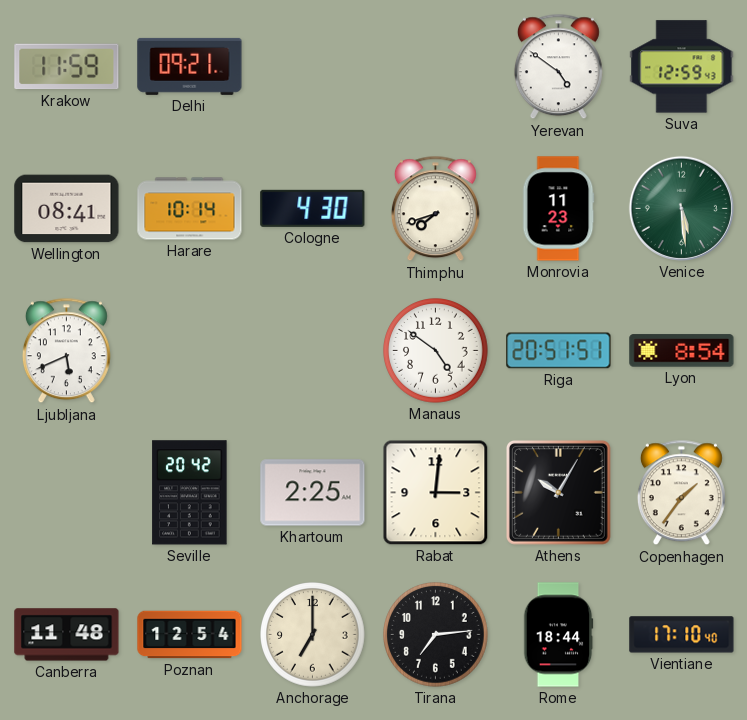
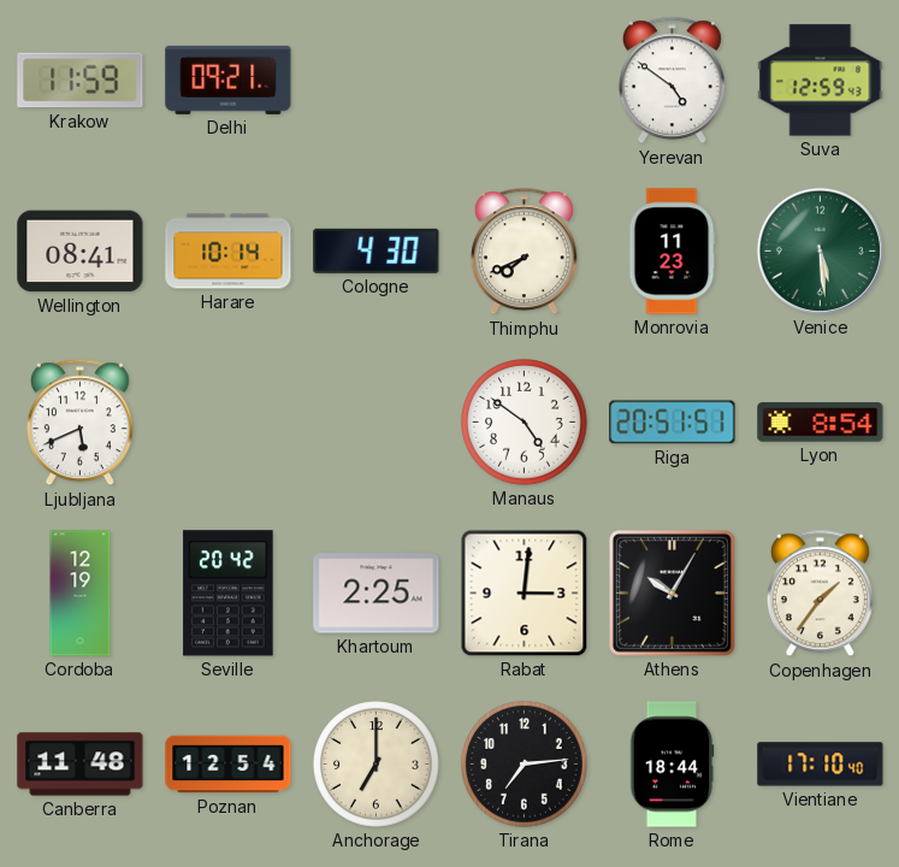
Thimphu: 7:42 -> 7:41
Cordoba: none -> 12:19
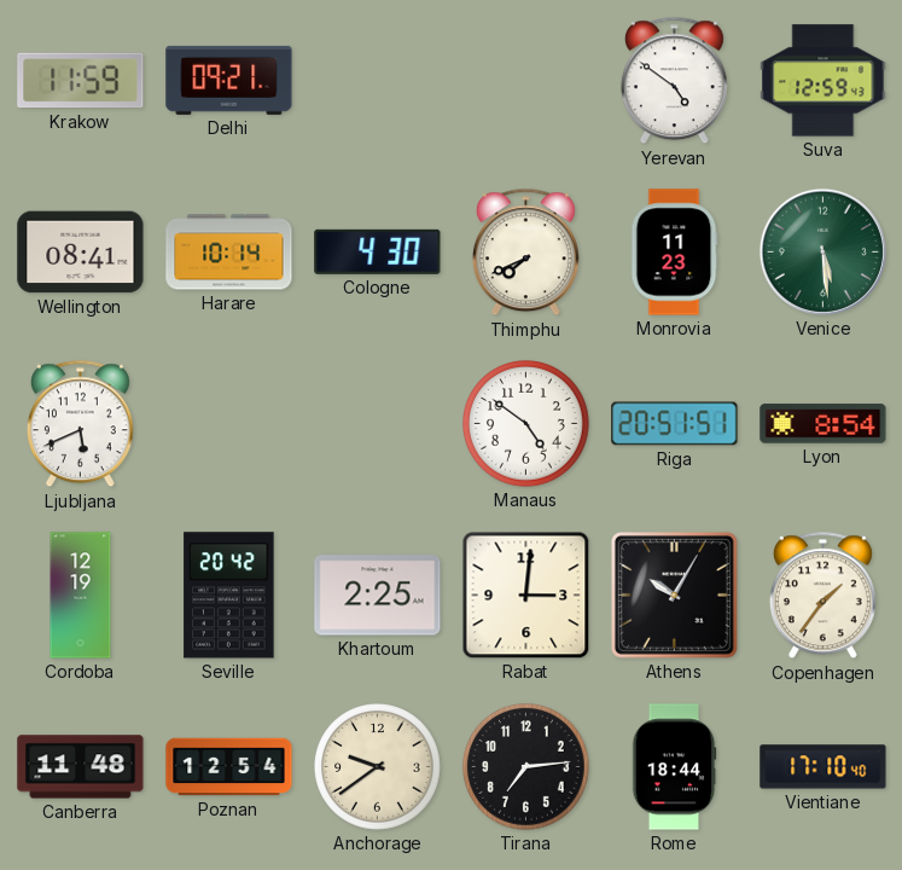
Anchorage: 7:00 -> 9:39
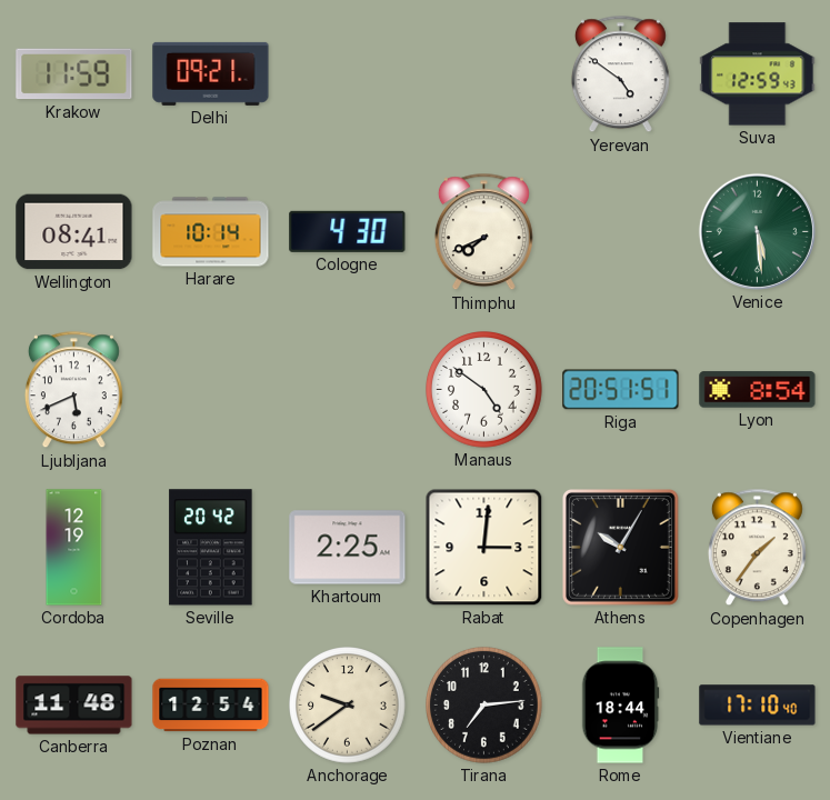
Monrovia: 11:23 -> none
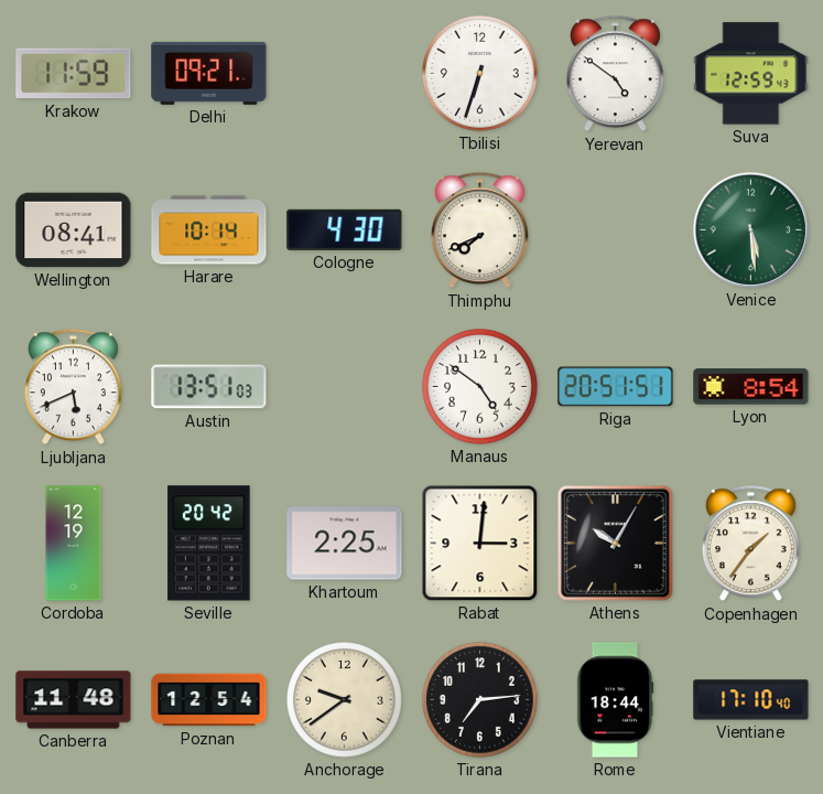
Tbilisi: none -> 6:33
Austin: none -> 13:51
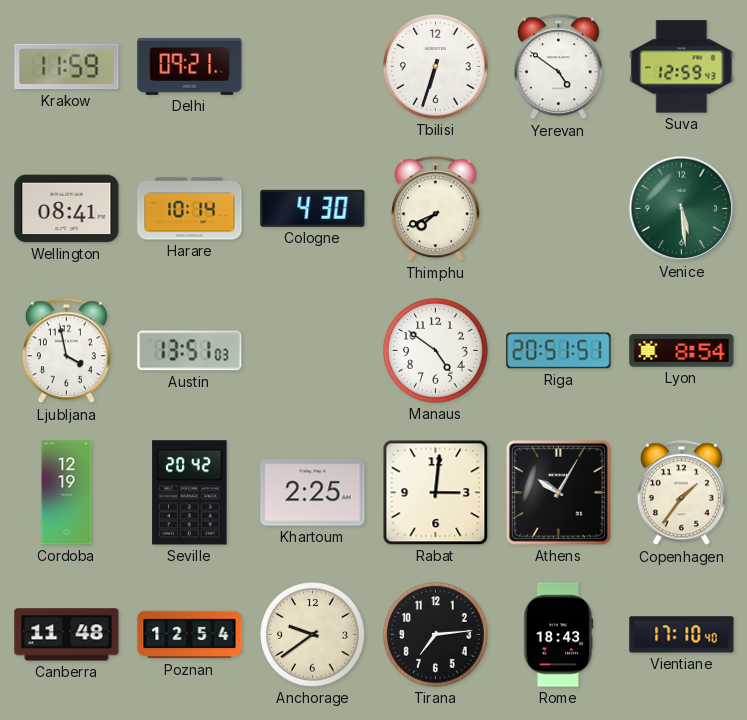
Ljubljana: 5:41 -> 3:58
Rome: 18:44 -> 18:43
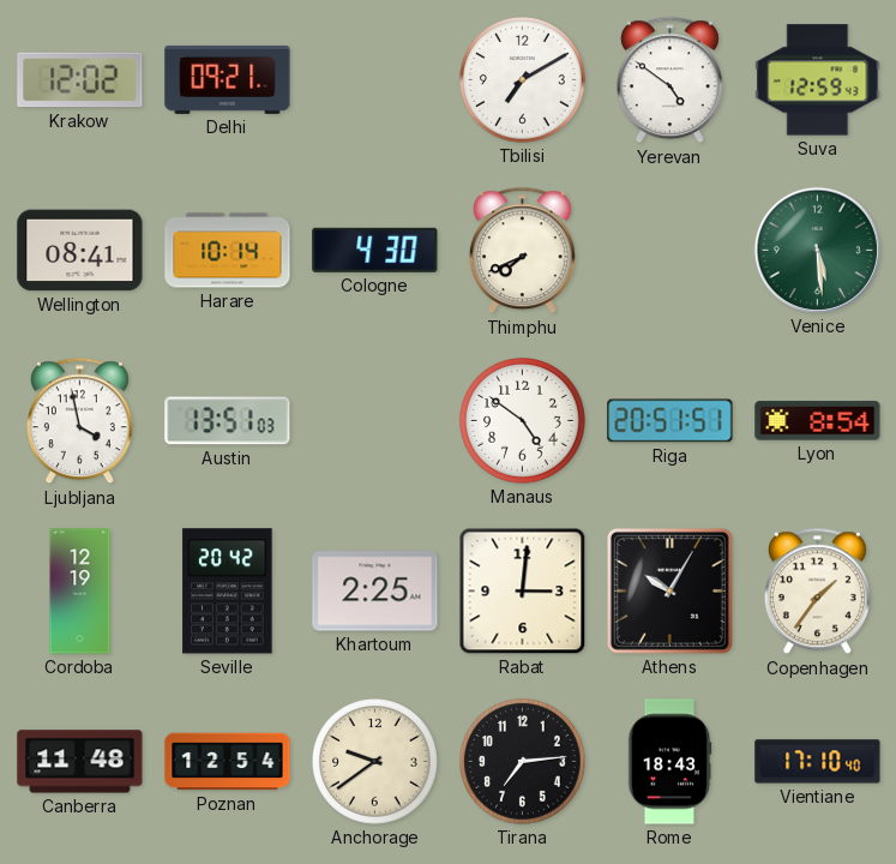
Krakow: 11:59 -> 12:02
Tbilisi: 6:33 -> 7:10
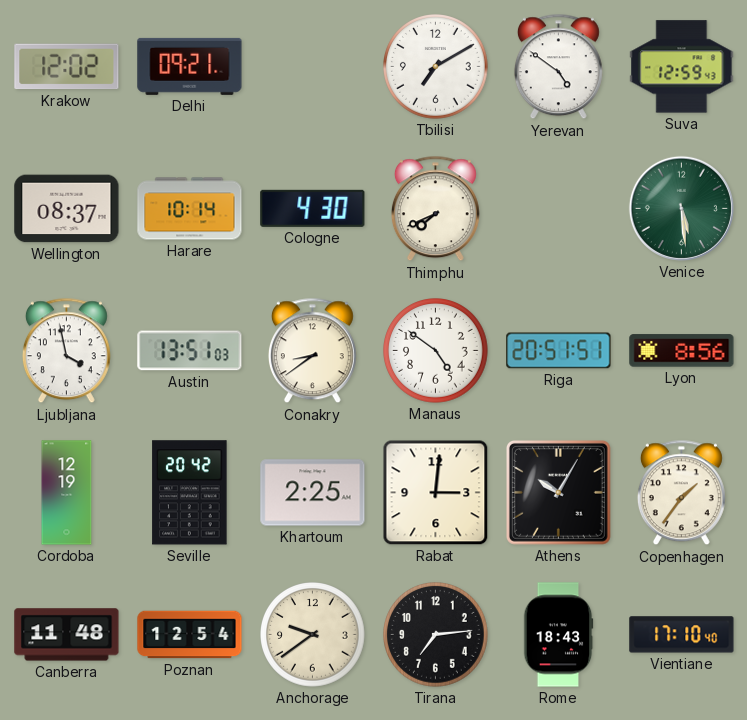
Wellington: 08:41 -> 08:37
Conakry: none -> 8:39
Lyon: 8:54 -> 8:56
